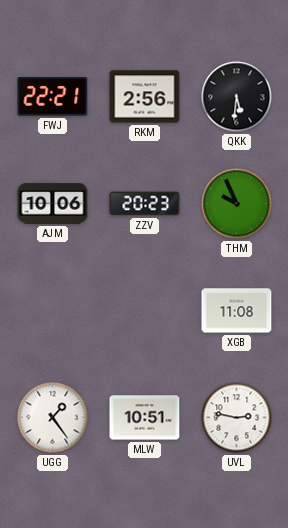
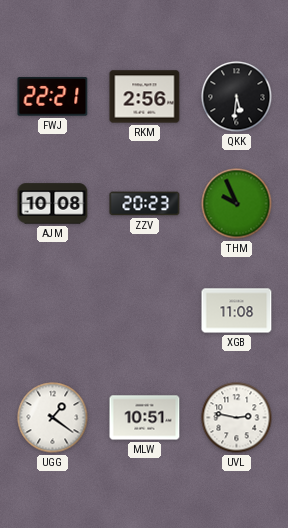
AJM: 10:06 -> 10:08
UGG: 1:24 -> 1:21
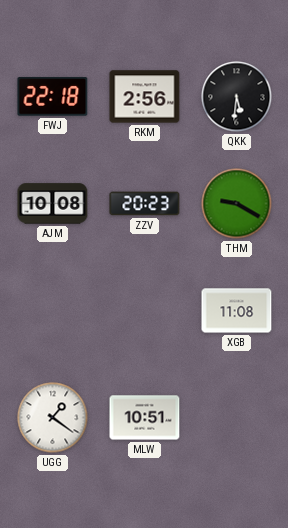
FWJ: 22:21 -> 22:18
THM: 9:56 -> 9:20
UVL: 2:47 -> none
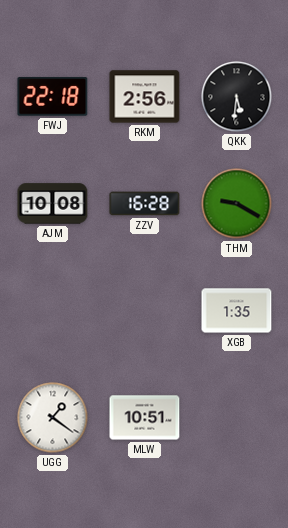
ZZV: 20:23 -> 16:28
XGB: 11:08 -> 1:35
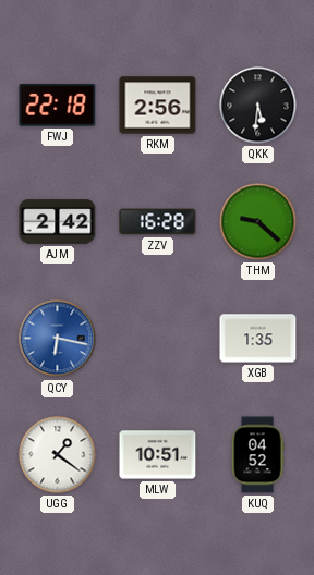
AJM: 10:08 -> 2:42
THM: 9:20 -> 9:22
QCY: none -> 6:17
KUQ: none -> 04:52
